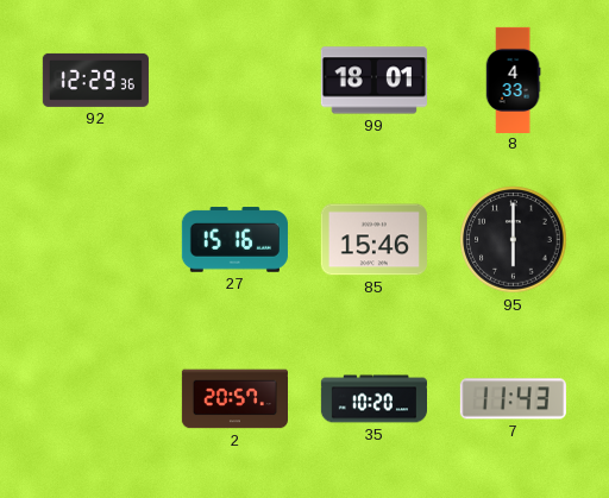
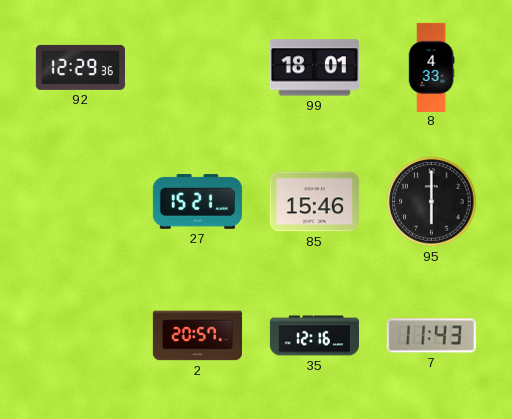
27: 15:16 -> 15:21
35: 10:20 -> 12:16
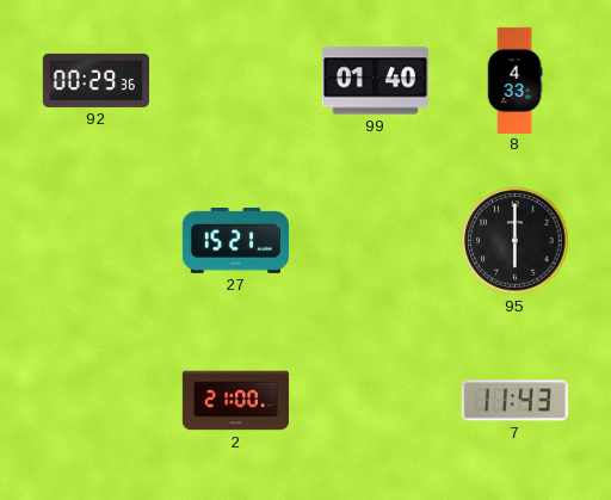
92: 12:29 -> 00:29
99: 18:01 -> 01:40
85: 15:46 -> none
2: 20:57 -> 21:00
35: 12:16 -> none
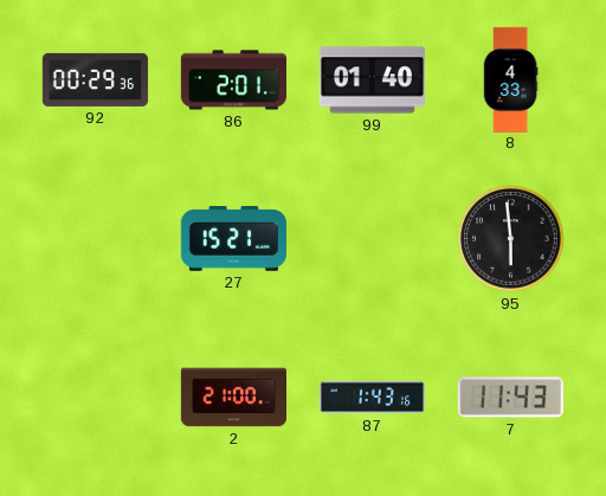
86: none -> 2:01
95: 6:00 -> 5:59
87: none -> 1:43
